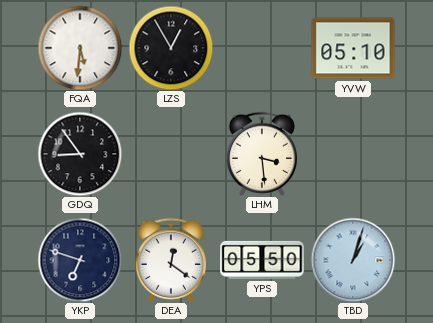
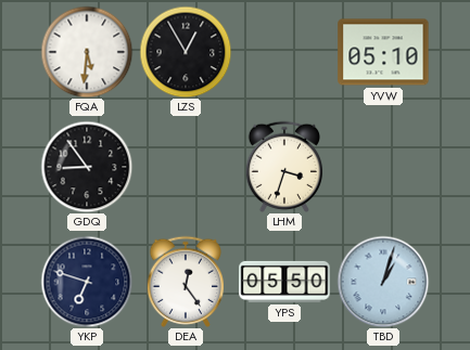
LHM: 3:29 -> 3:33
DEA: 12:21 -> 12:24
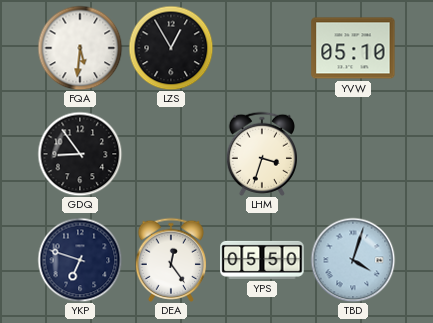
TBD: 1:03 -> 4:03
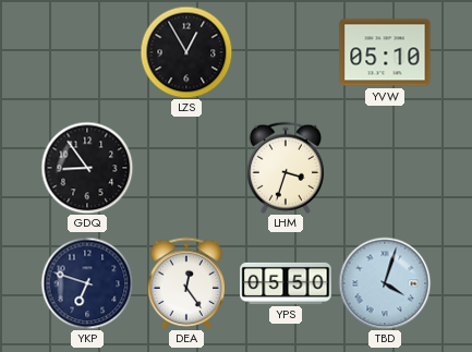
FQA: 5:31 -> none
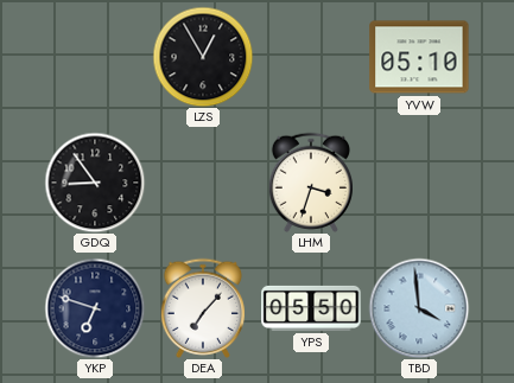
DEA: 12:24 -> 7:07
TBD: 4:03 -> 3:59
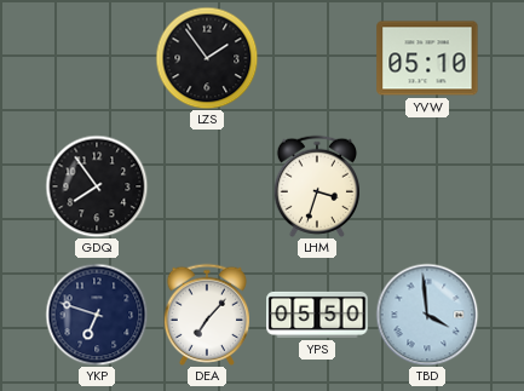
LZS: 12:55 -> 1:54
GDQ: 8:54 -> 7:54
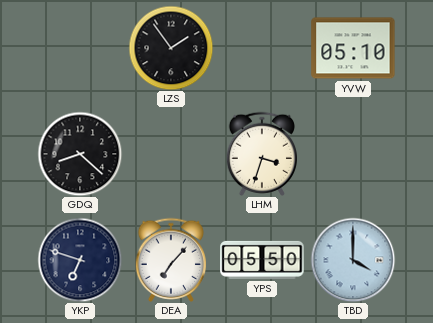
GDQ: 7:54 -> 8:22
TBD: 3:59 -> 4:00
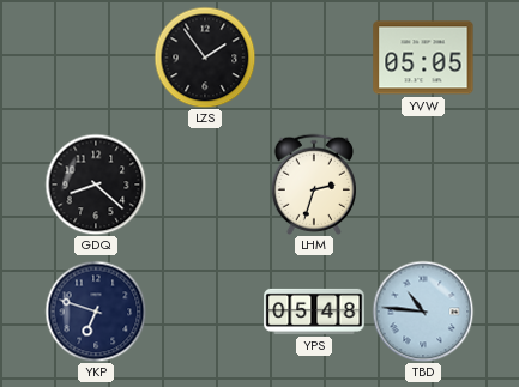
YVW: 05:10 -> 05:05
LHM: 3:33 -> 2:33
DEA: 7:07 -> none
YPS: 05:50 -> 05:48
TBD: 4:00 -> 10:46
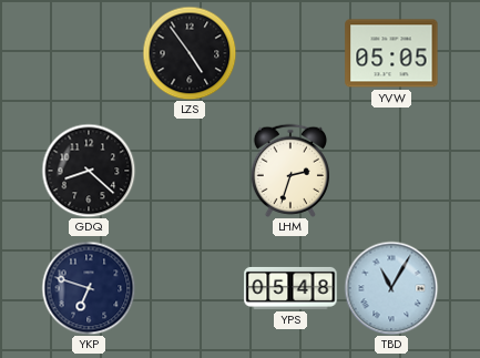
LZS: 1:54 -> 4:54
TBD: 10:46 -> 11:05
